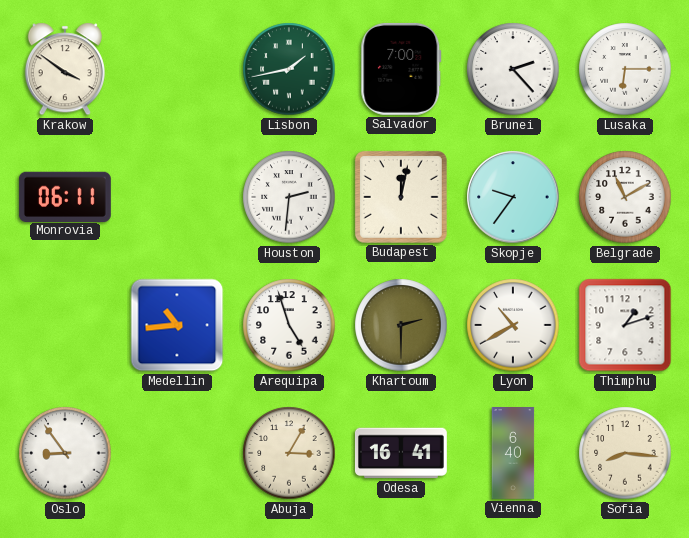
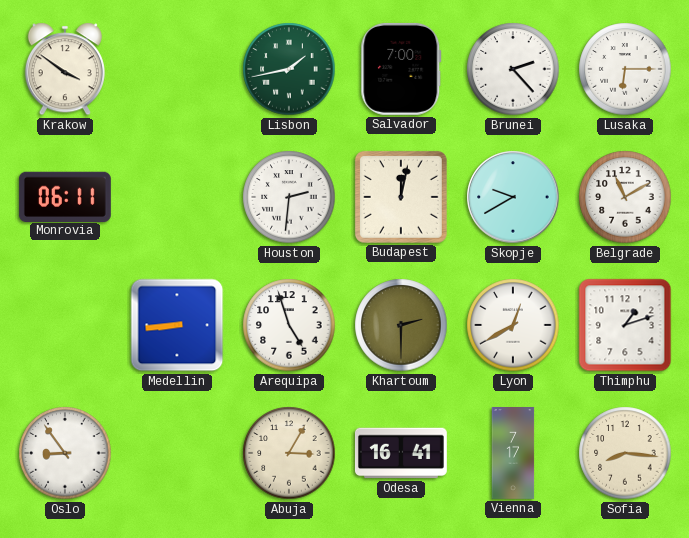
Skopje: 9:36 -> 9:40
Medellin: 10:44 -> 8:44
Lyon: 10:40 -> 12:40
Vienna: 6:40 -> 7:17
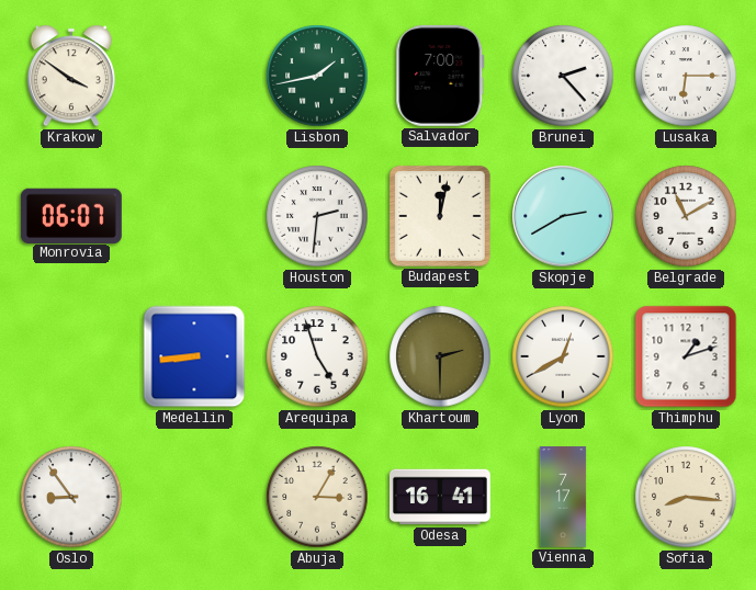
Monrovia: 06:11 -> 06:07
Skopje: 9:40 -> 2:40
